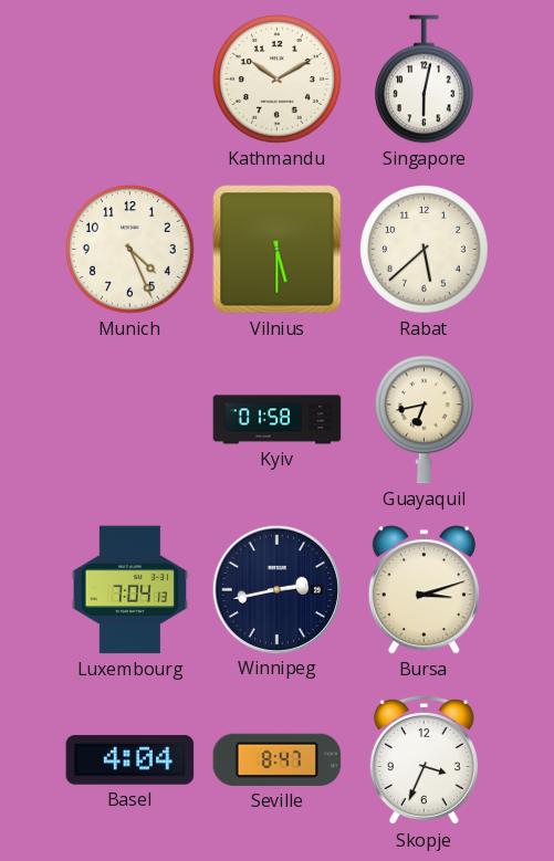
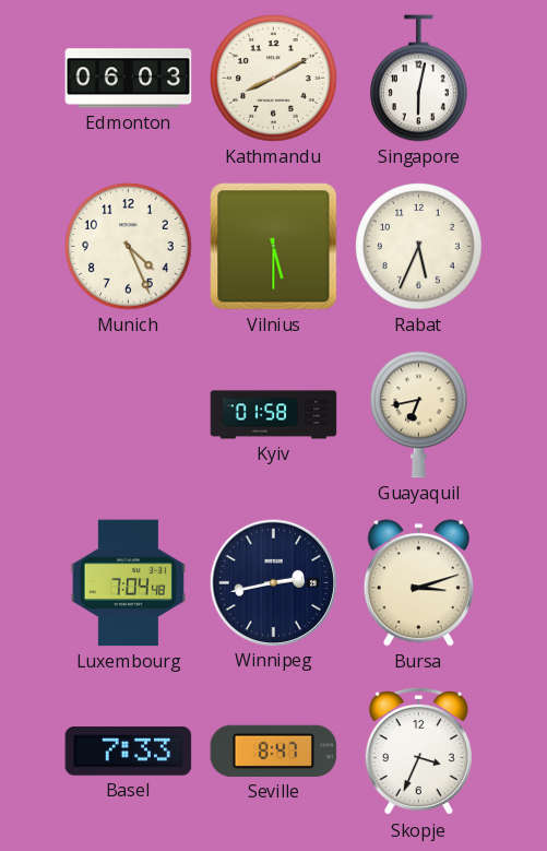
Edmonton: none -> 06:03
Kathmandu: 10:10 -> 8:10
Rabat: 5:38 -> 5:34
Luxembourg: 7:04:13 -> 7:04:48
Basel: 4:04 -> 7:33
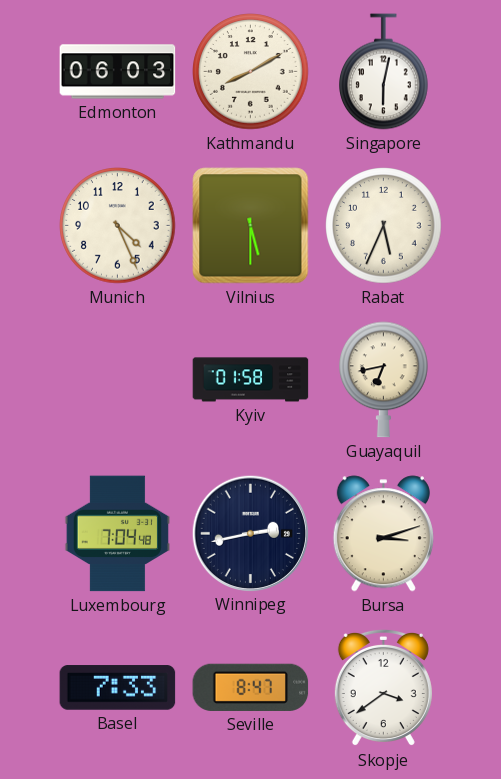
Skopje: 3:34 -> 3:39
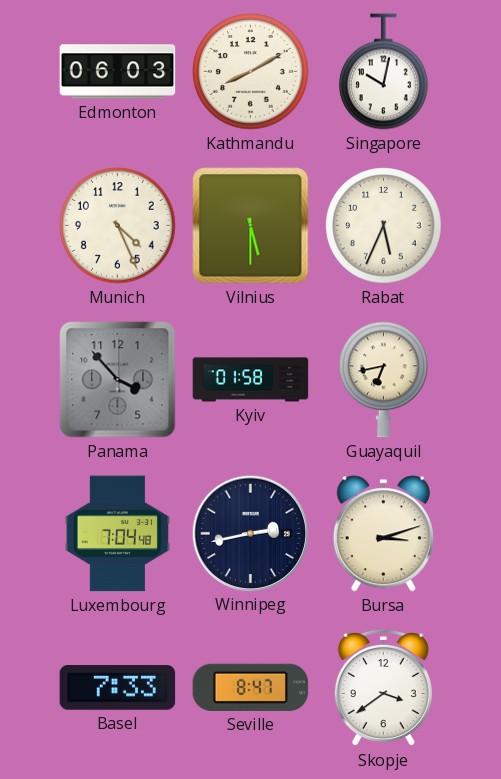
Singapore: 6:02 -> 10:02
Panama: none -> 3:53
